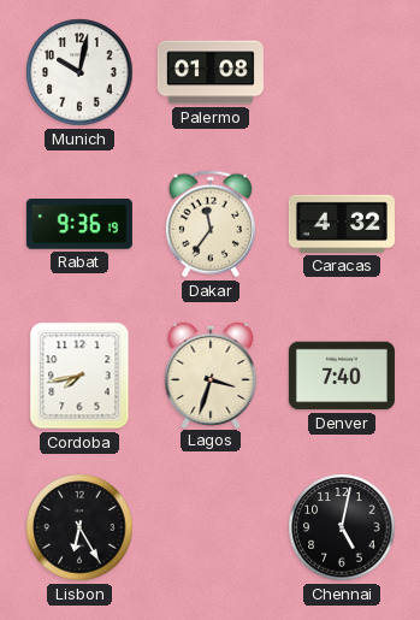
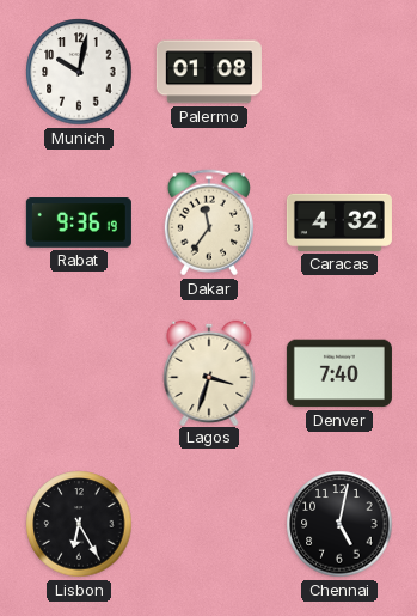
Cordoba: 7:43 -> none
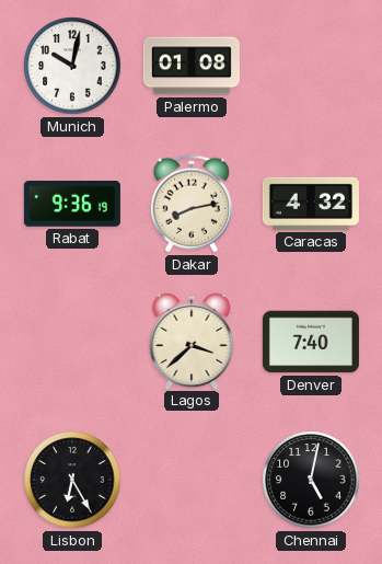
Dakar: 11:36 -> 8:13
Lagos: 3:33 -> 3:38
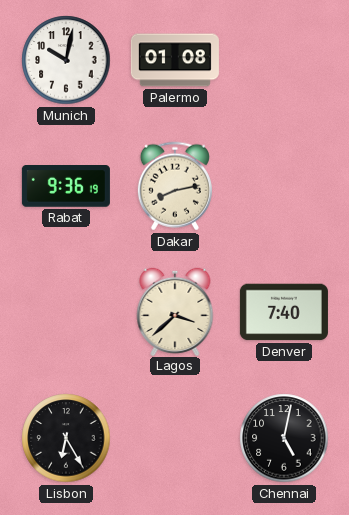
Caracas: 4:32 -> none
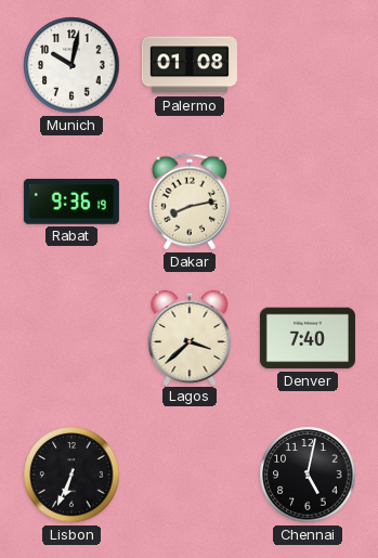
Lisbon: 6:25 -> 6:34
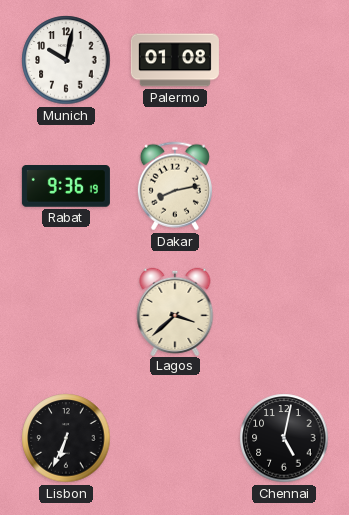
Denver: 7:40 -> none
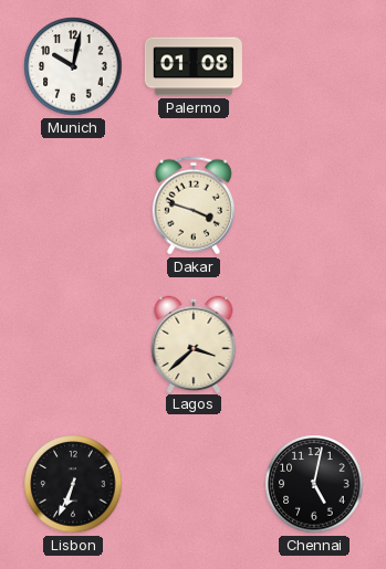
Rabat: 9:36 -> none
Dakar: 8:13 -> 3:48
